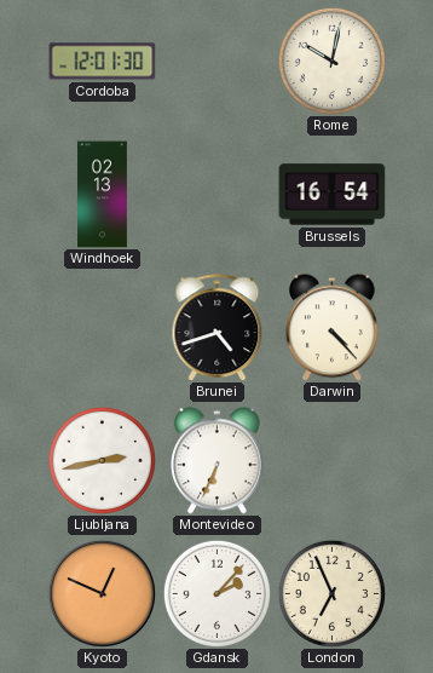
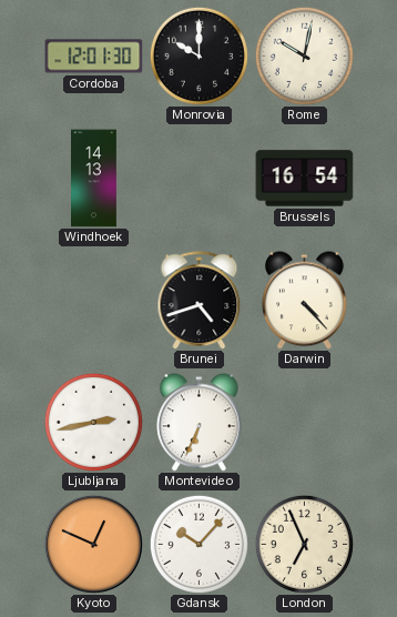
Monrovia: none -> 10:00
Windhoek: 02:13 -> 14:13
Gdansk: 2:07 -> 10:07
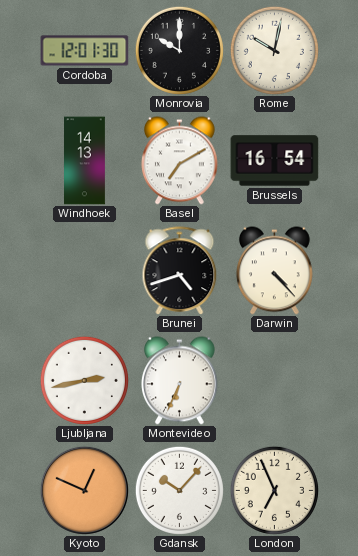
Basel: none -> 7:10
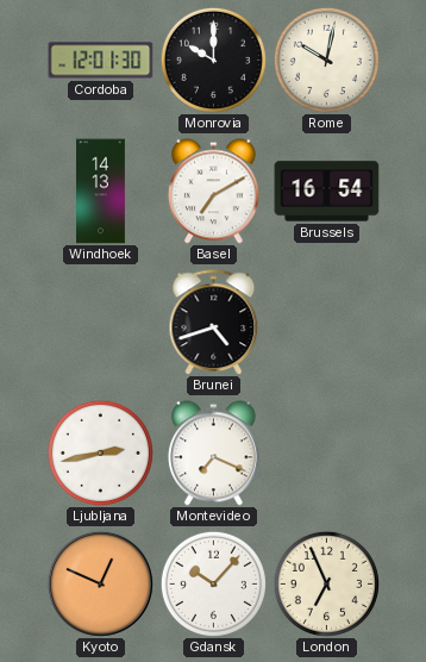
Darwin: 4:23 -> none
Montevideo: 6:34 -> 7:19
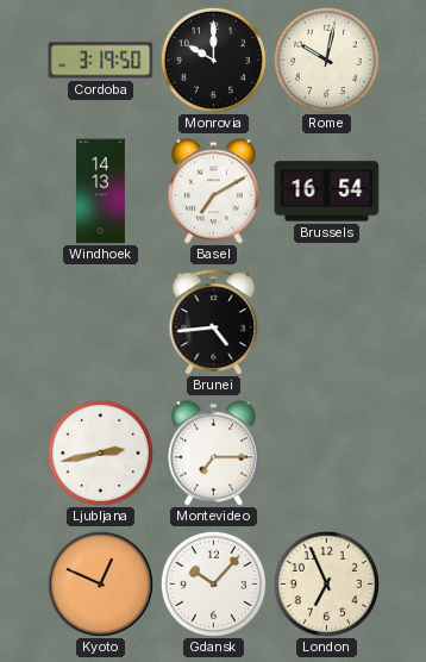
Cordoba: 12:01 -> 3:19
Brunei: 4:42 -> 4:44
Montevideo: 7:19 -> 7:15
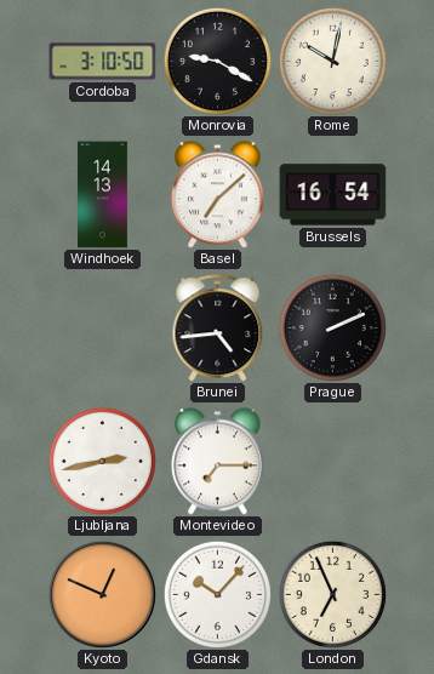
Cordoba: 3:19 -> 3:10
Monrovia: 10:00 -> 9:20
Basel: 7:10 -> 7:08
Prague: none -> 2:11
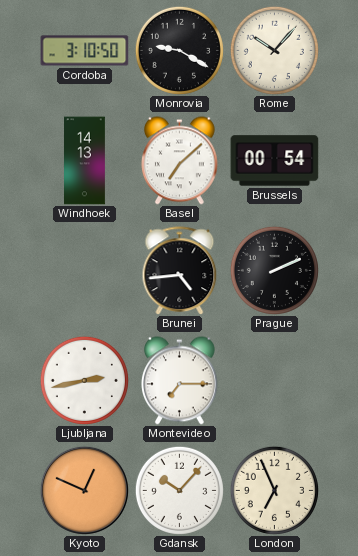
Rome: 10:02 -> 10:07
Brussels: 16:54 -> 00:54
